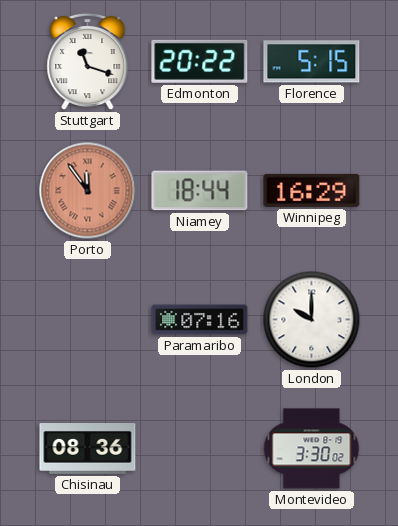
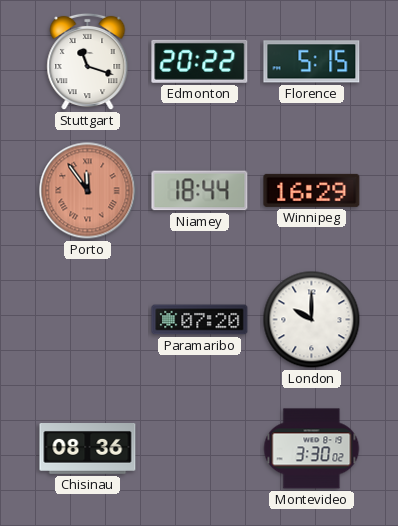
Paramaribo: 07:16 -> 07:20
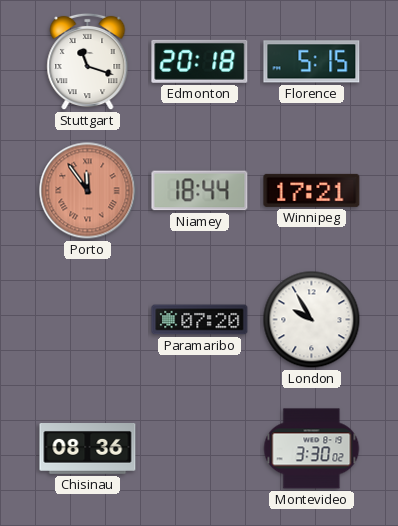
Edmonton: 20:22 -> 20:18
Winnipeg: 16:29 -> 17:21
London: 10:00 -> 9:55
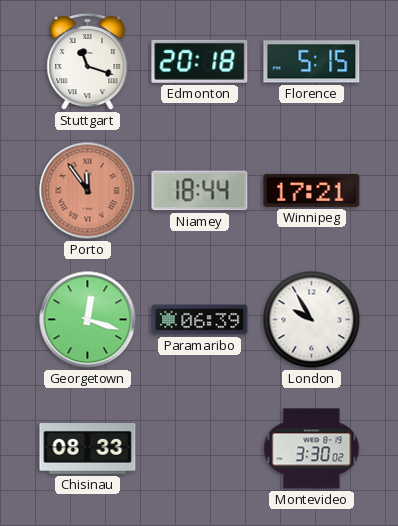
Georgetown: none -> 12:18
Paramaribo: 07:20 -> 06:39
Chisinau: 08:36 -> 08:33
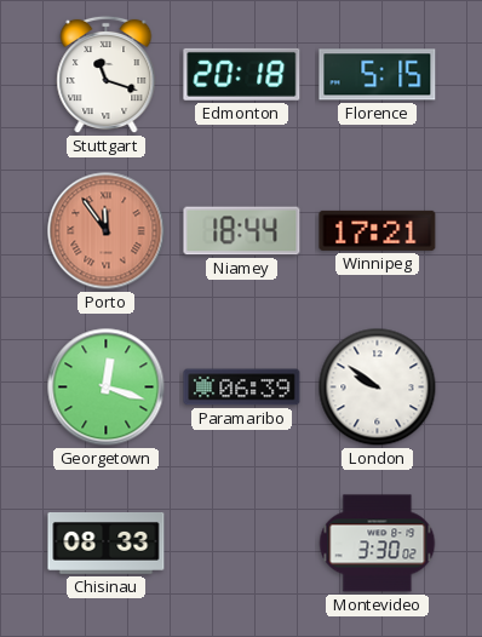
London: 9:55 -> 9:51
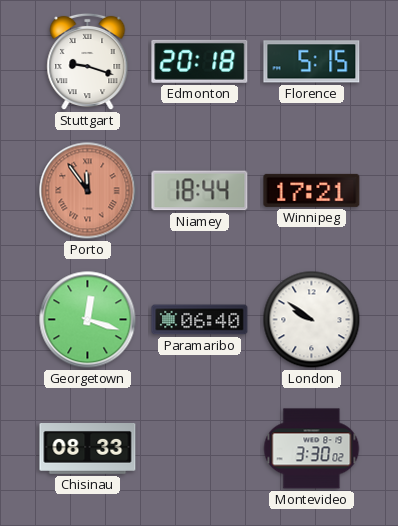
Stuttgart: 11:18 -> 9:18
Paramaribo: 06:39 -> 06:40
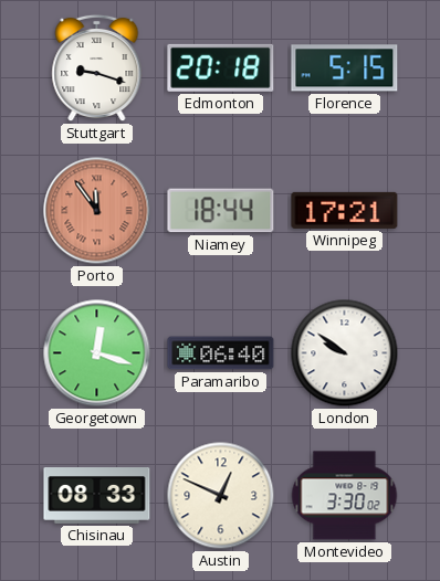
Austin: none -> 12:49
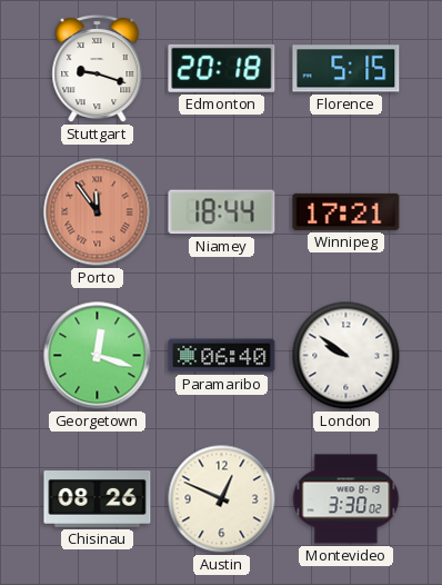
Chisinau: 08:33 -> 08:26
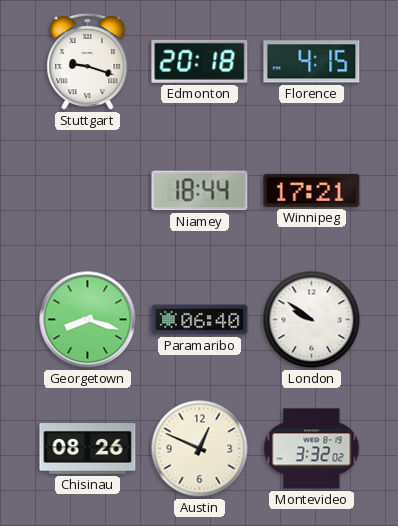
Florence: 5:15 -> 4:15
Porto: 11:54 -> none
Georgetown: 12:18 -> 8:18
Montevideo: 3:30 -> 3:32
